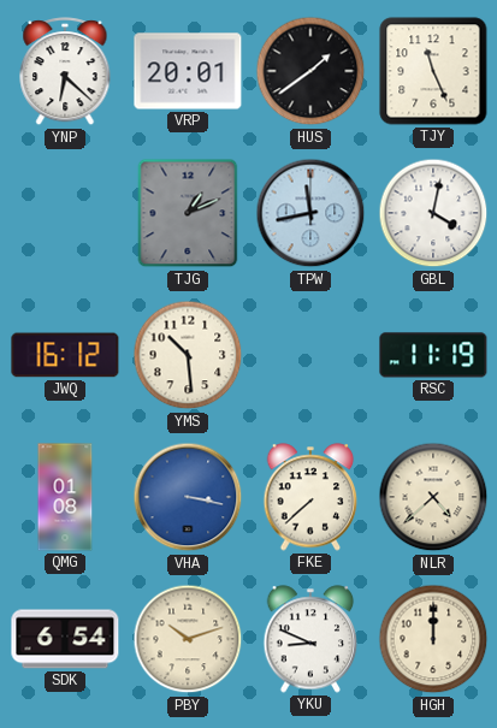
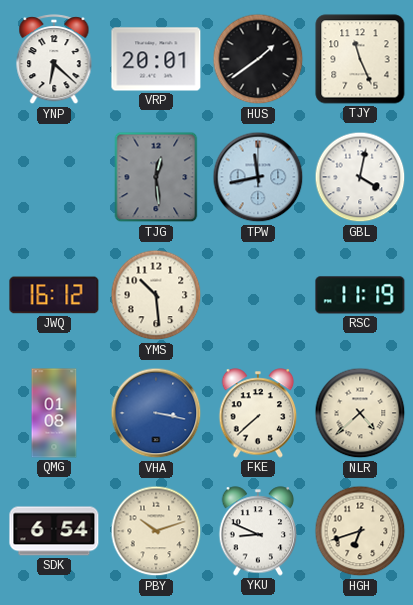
TJG: 1:11 -> 12:29
HGH: 12:00 -> 6:42
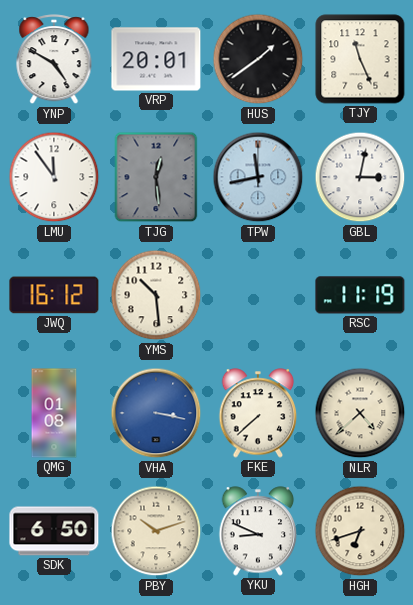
YNP: 6:22 -> 4:50
LMU: none -> 11:54
GBL: 4:02 -> 3:02
SDK: 6:54 -> 6:50
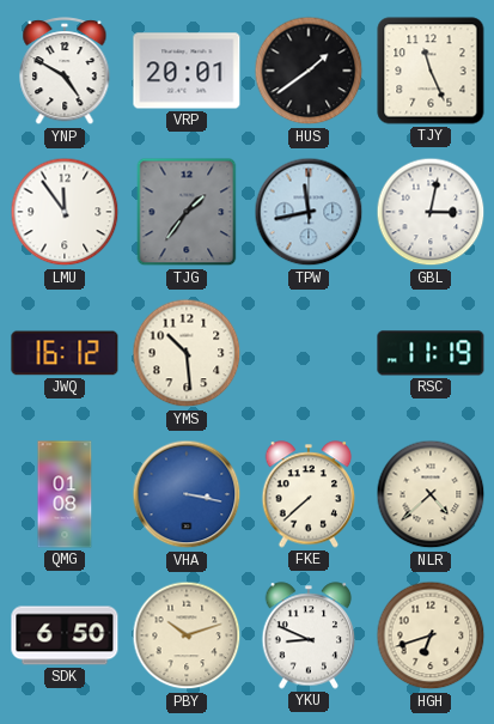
TJG: 12:29 -> 1:36
